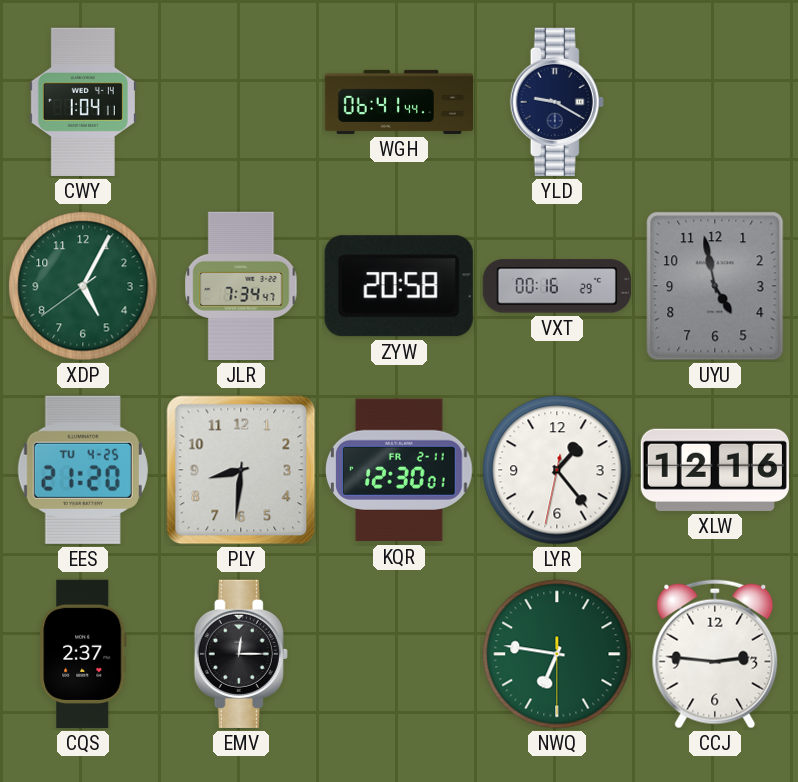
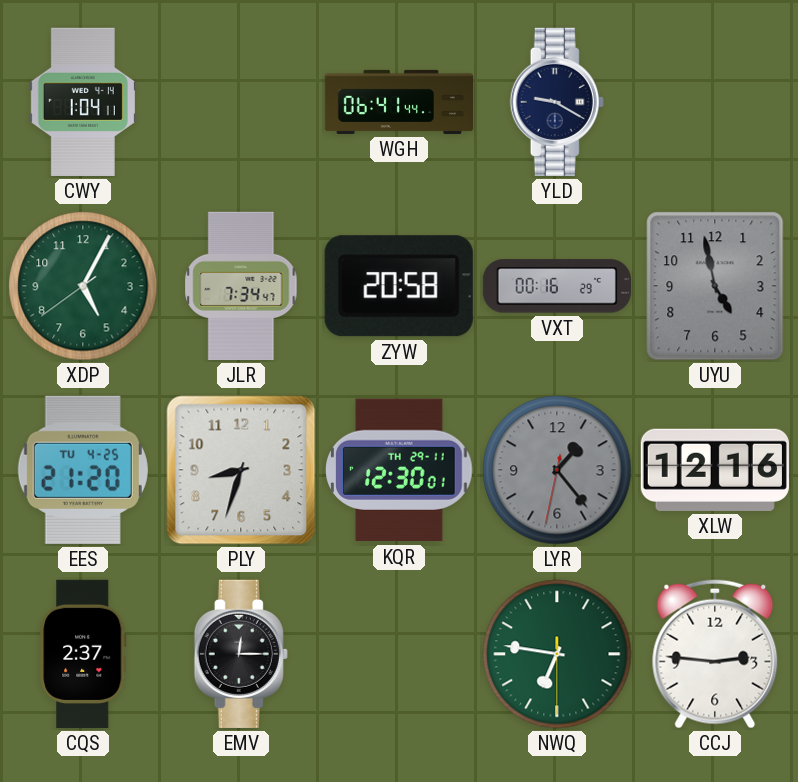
PLY: 8:31 -> 8:33
KQR date: FR 2-11 -> TH 29-11
LYR dial: white -> grey
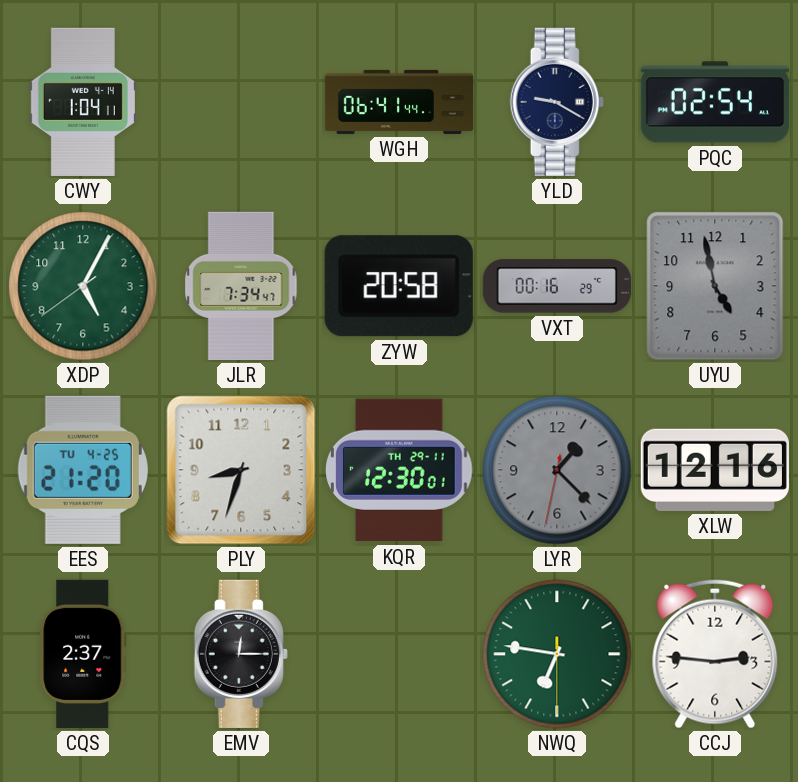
PQC: none -> 02:54
LYR: 1:23 -> 1:22
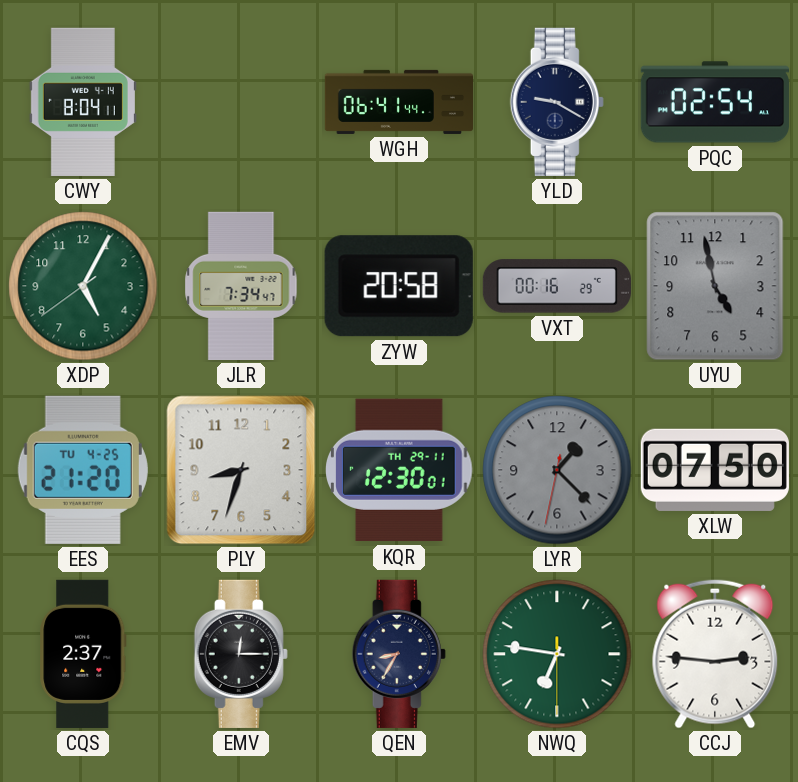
CWY: 1:04 -> 8:04
XLW: 12:16 -> 07:50
QEN: none -> 8:35
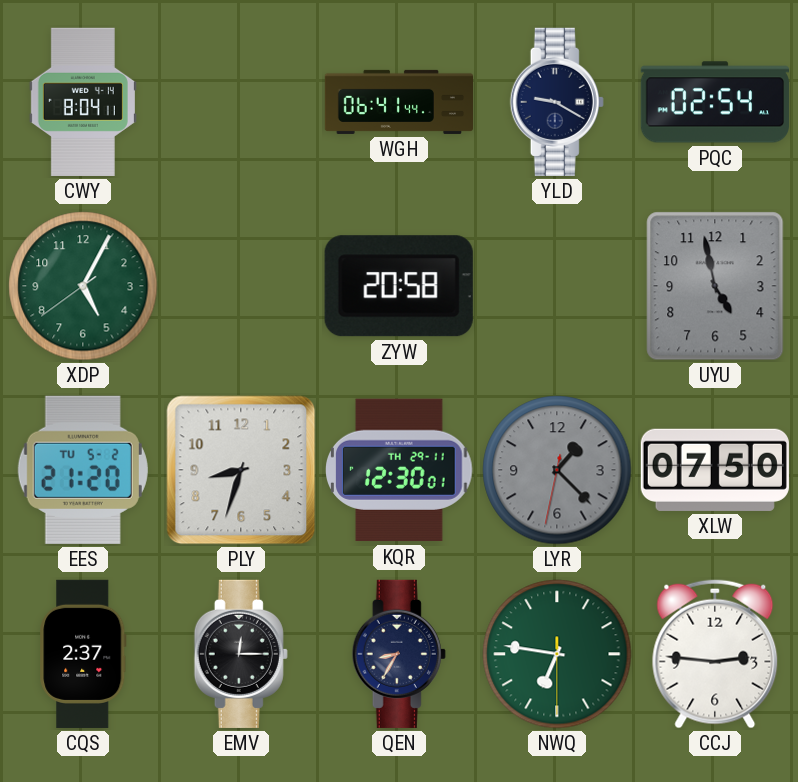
JLR: 7:34 -> none
VXT: 00:16 -> none
EES date: TU 4-25 -> TU 5-2
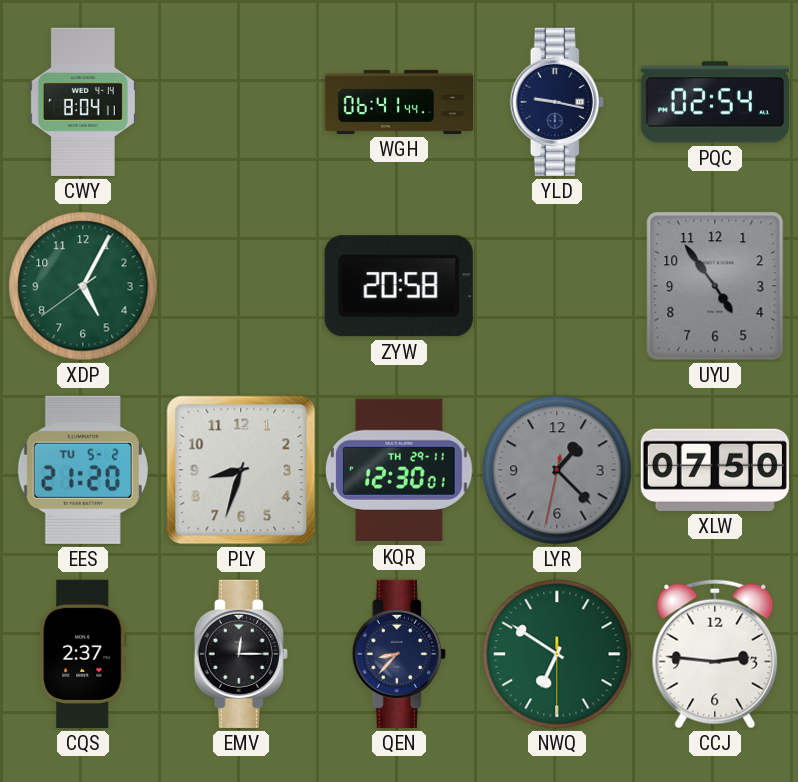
YLD: 9:20 -> 9:17
UYU: 4:58 -> 4:54
QEN: 8:35 -> 8:37
NWQ: 6:46 -> 6:50
